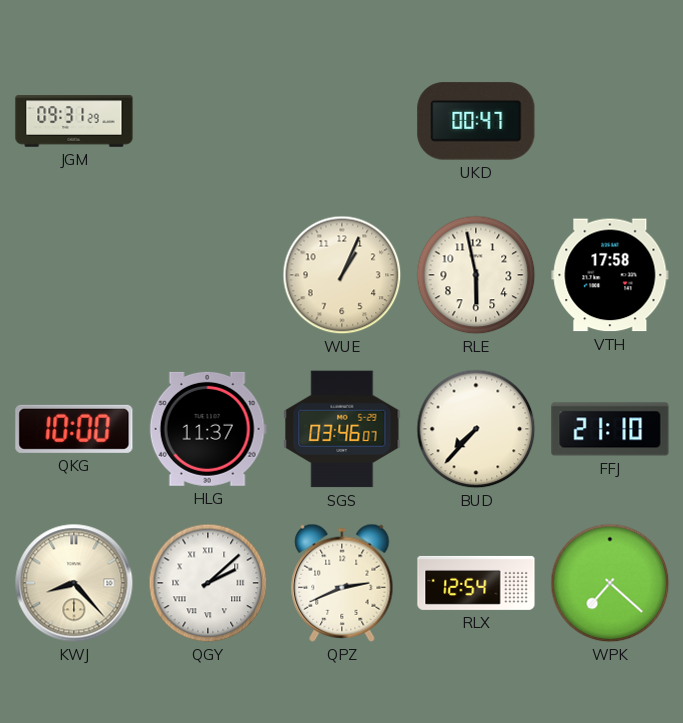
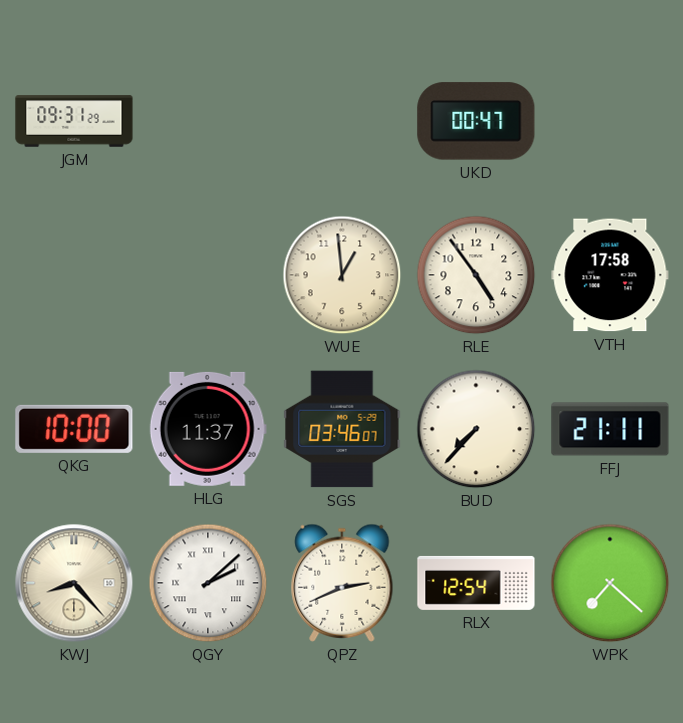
WUE: 1:04 -> 12:59
RLE: 5:58 -> 4:54
FFJ: 21:10 -> 21:11
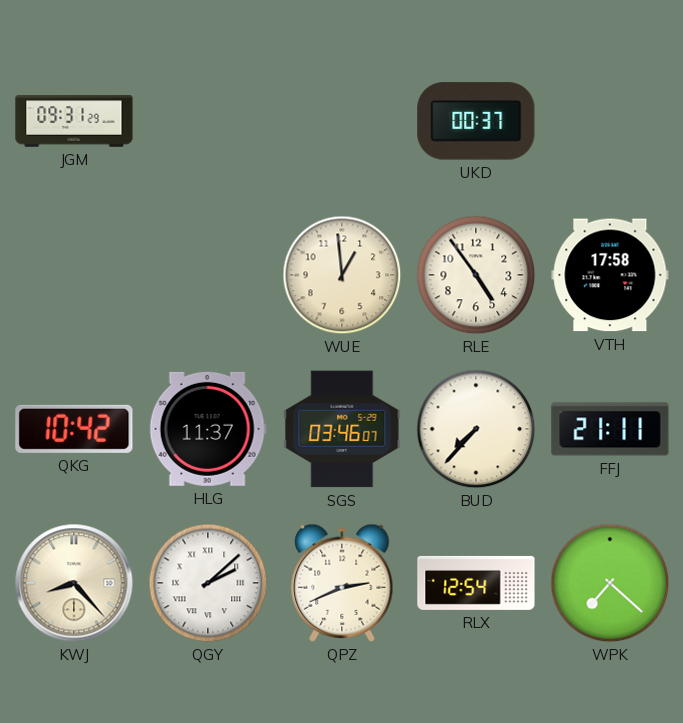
UKD: 00:47 -> 00:37
QKG: 10:00 -> 10:42
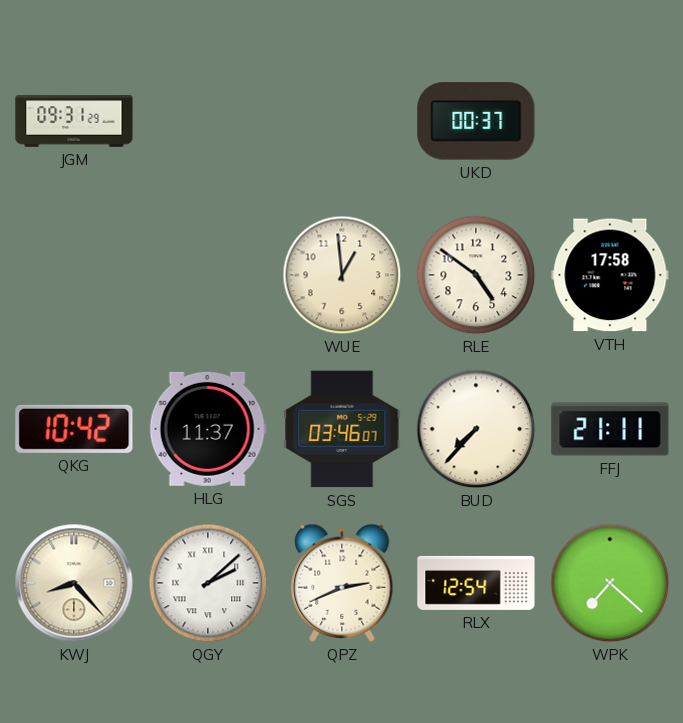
RLE: 4:54 -> 4:51
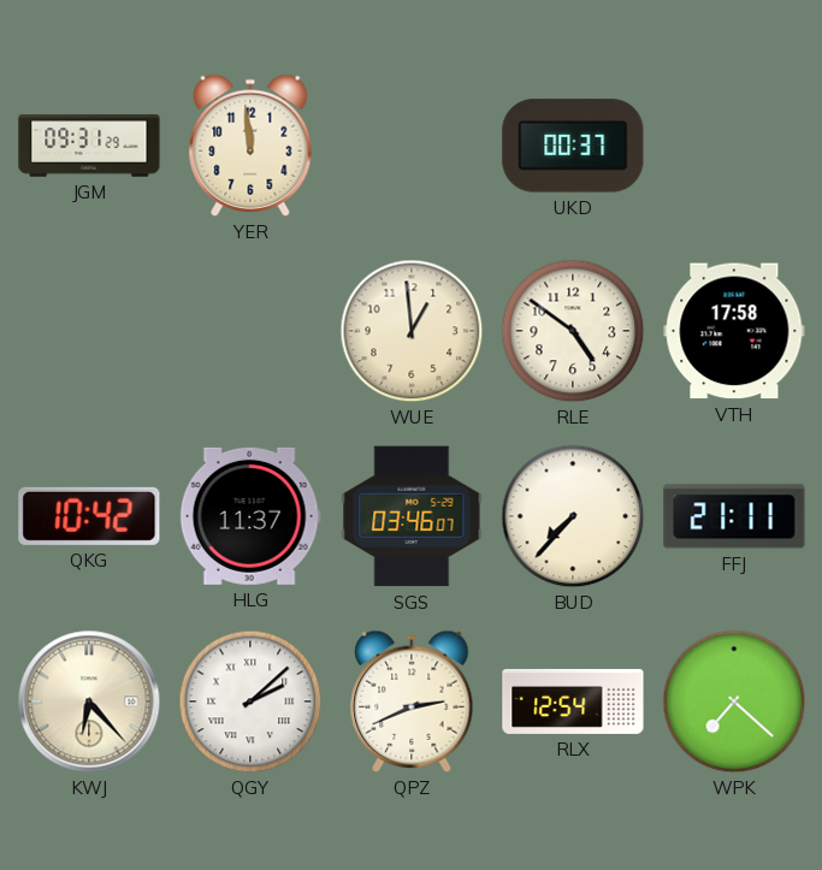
YER: none -> 11:59
KWJ: 8:23 -> 6:23
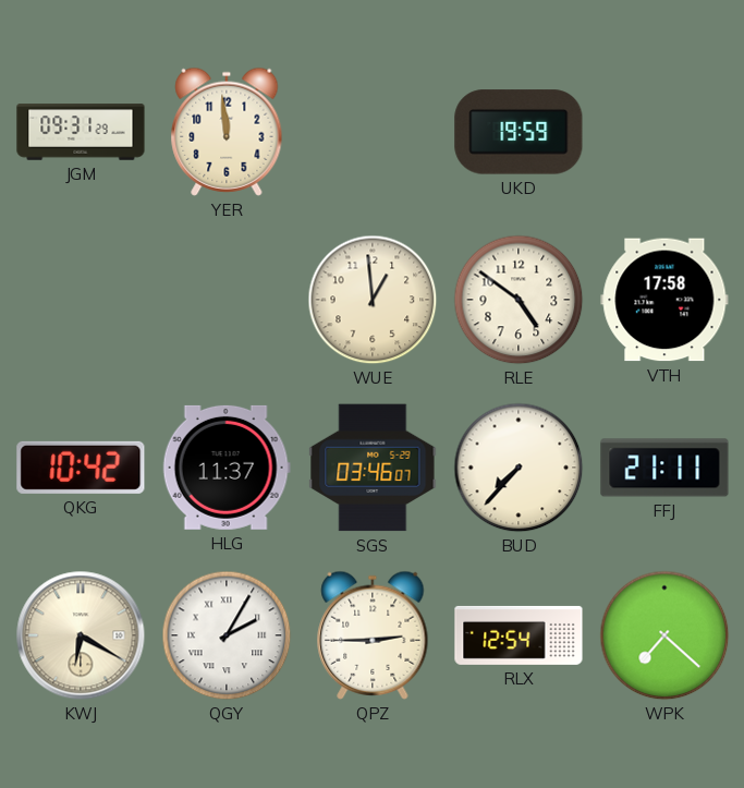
UKD: 00:37 -> 19:59
KWJ: 6:23 -> 6:20
QGY: 2:08 -> 2:05
QPZ: 2:41 -> 2:45
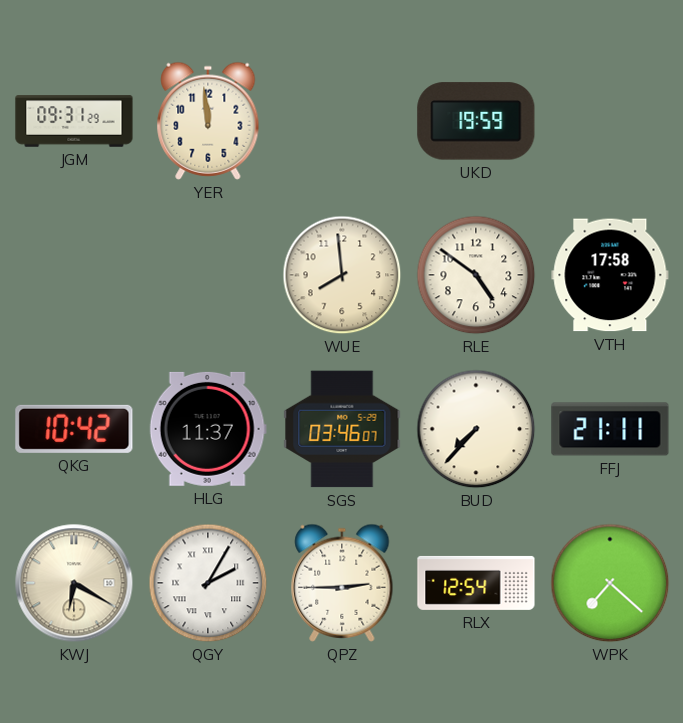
WUE: 12:59 -> 7:59
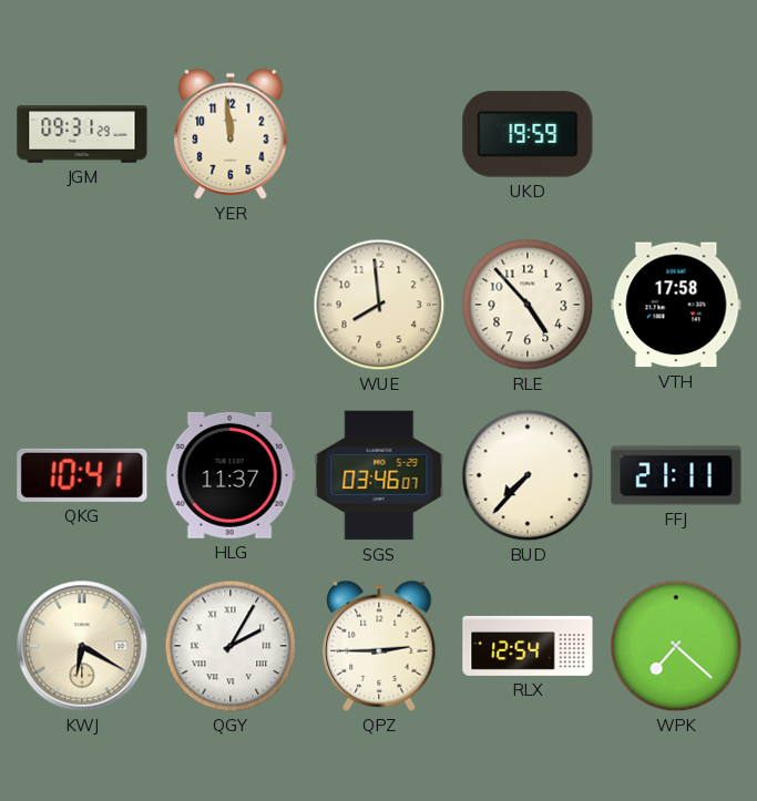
RLE: 4:51 -> 4:53
QKG: 10:42 -> 10:41
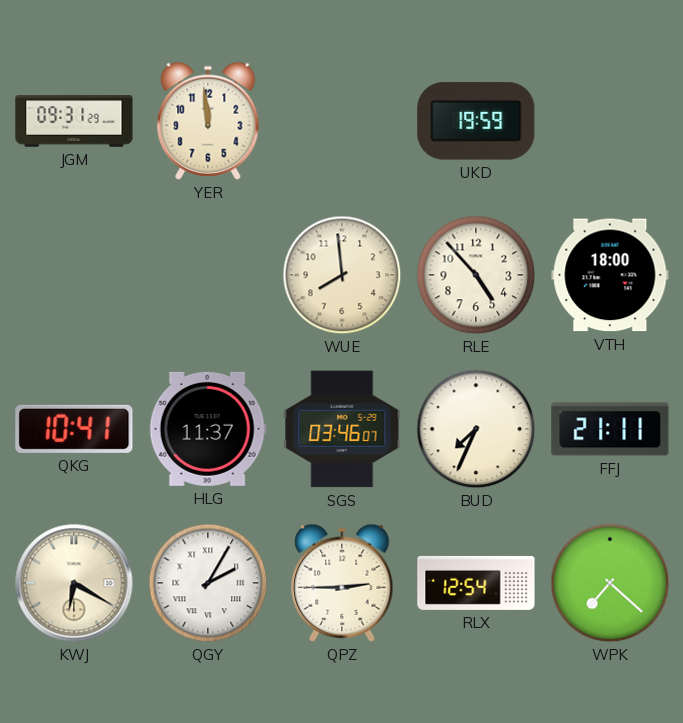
VTH: 17:58 -> 18:00
BUD: 7:37 -> 7:34
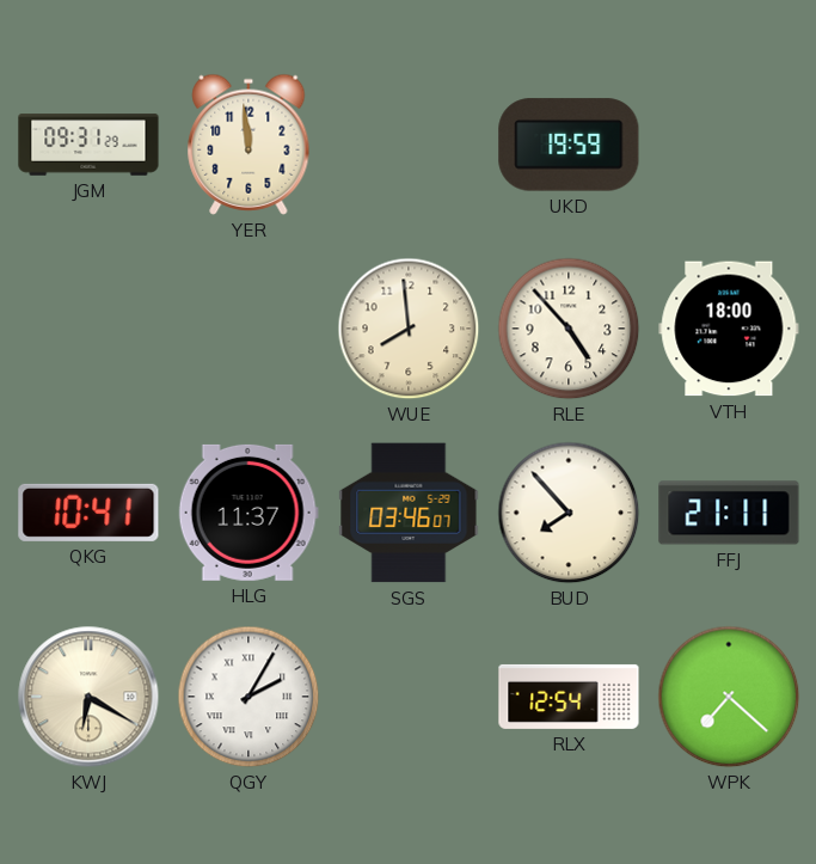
BUD: 7:34 -> 7:53
QPZ: 2:45 -> none
